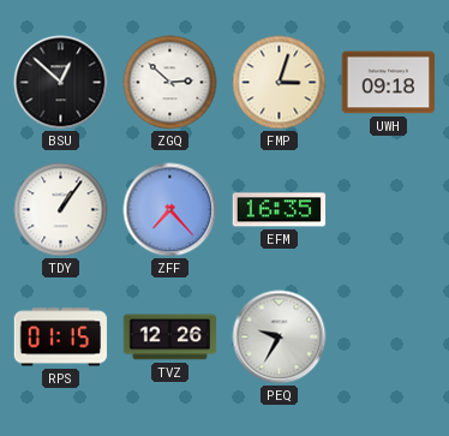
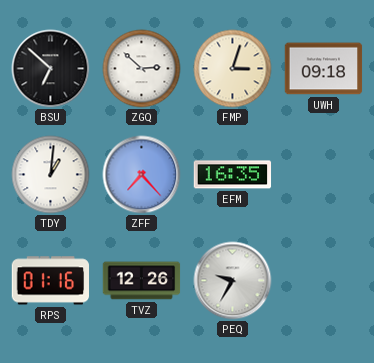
BSU: 12:52 -> 6:52
TDY: 1:06 -> 1:01
RPS: 01:15 -> 01:16
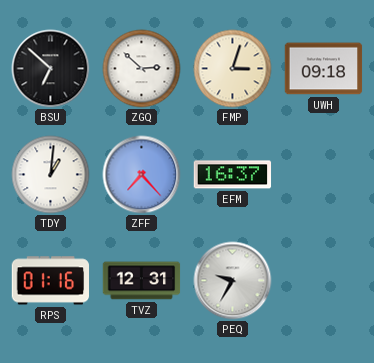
EFM: 16:35 -> 16:37
TVZ: 12:26 -> 12:31
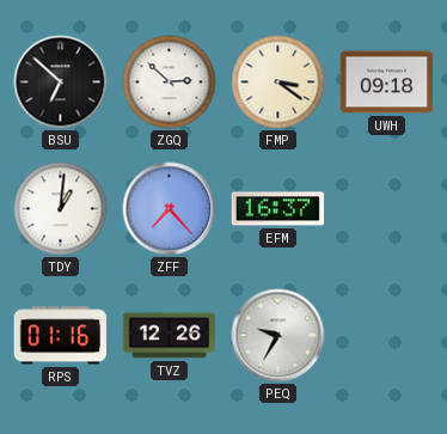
FMP: 3:03 -> 3:21
TVZ: 12:31 -> 12:26
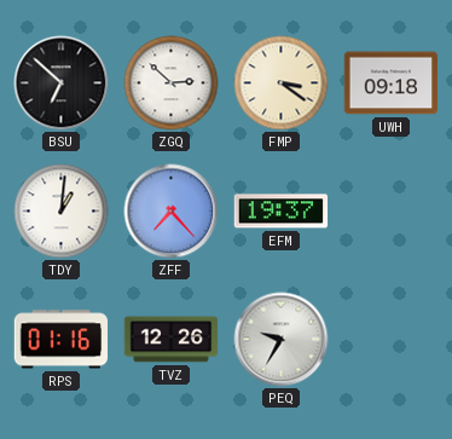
EFM: 16:37 -> 19:37
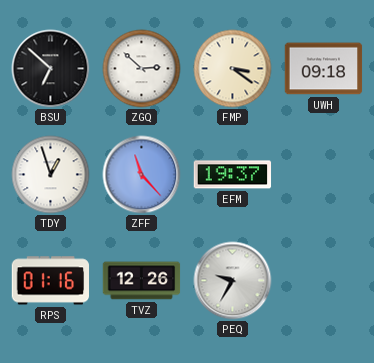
TDY: 1:01 -> 12:57
ZFF: 7:23 -> 11:23
